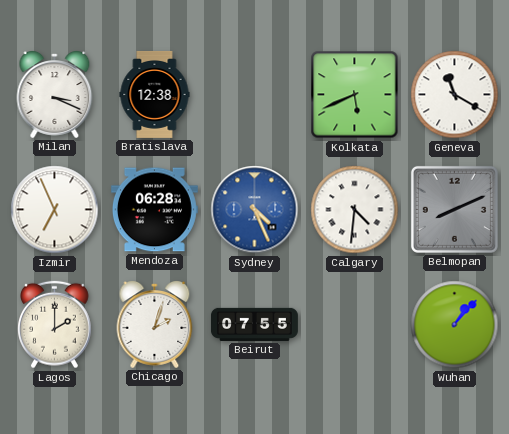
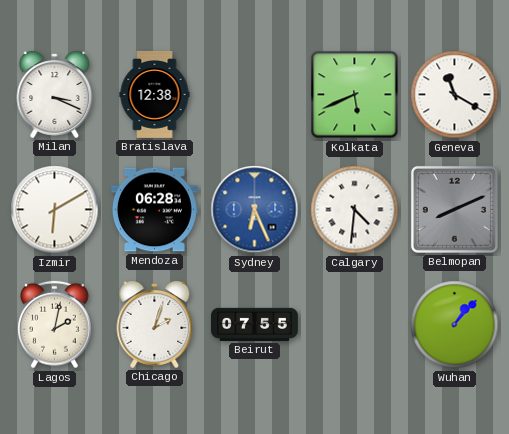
Izmir: 6:56 -> 6:10
Sydney: 4:26 -> 6:26
Lagos: 2:00 -> 2:02
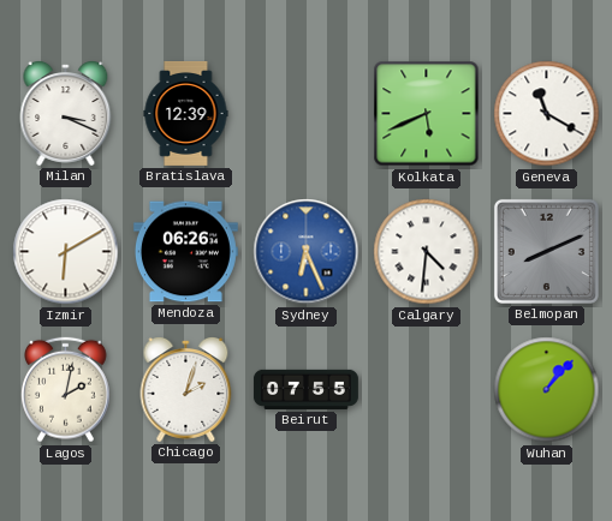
Bratislava: 12:38 -> 12:39
Mendoza: 06:28 -> 06:26
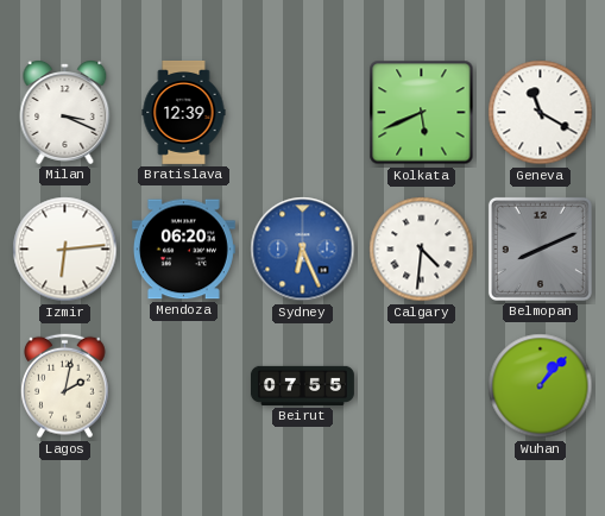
Izmir: 6:10 -> 6:14
Mendoza: 06:26 -> 06:20
Chicago: 2:03 -> none
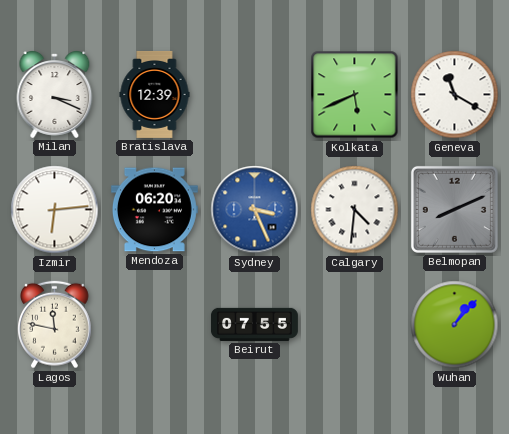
Sydney: 6:26 -> 3:26
Lagos: 2:02 -> 11:47
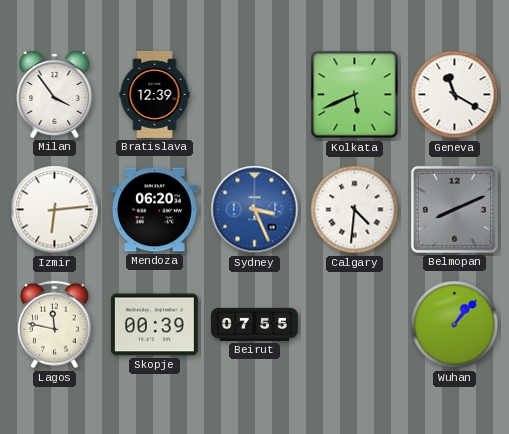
Milan: 3:19 -> 3:54
Skopje: none -> 00:39
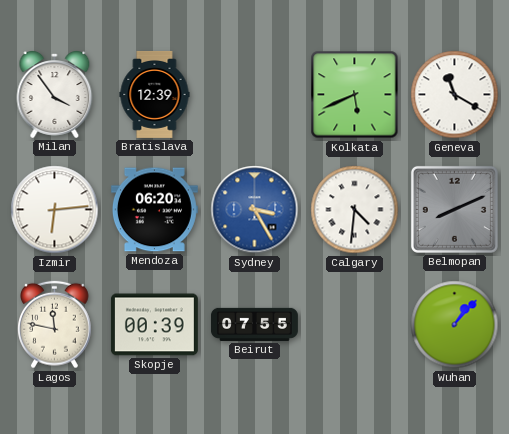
Sydney: 3:26 -> 3:25
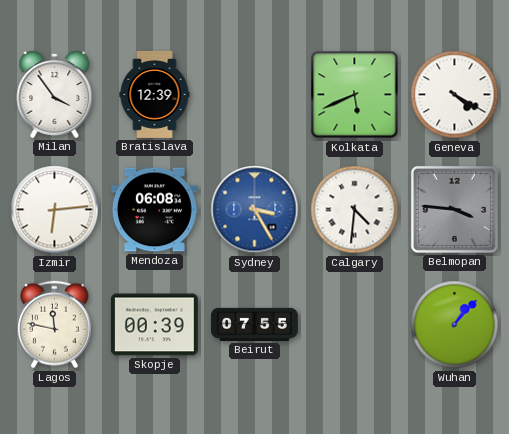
Geneva: 11:20 -> 4:20
Mendoza: 06:20 -> 06:08
Belmopan: 8:11 -> 3:46
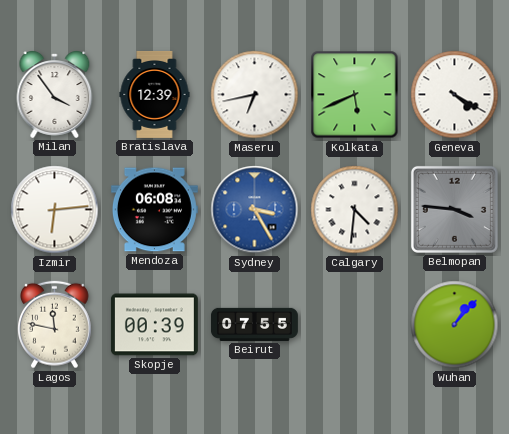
Maseru: none -> 6:43
